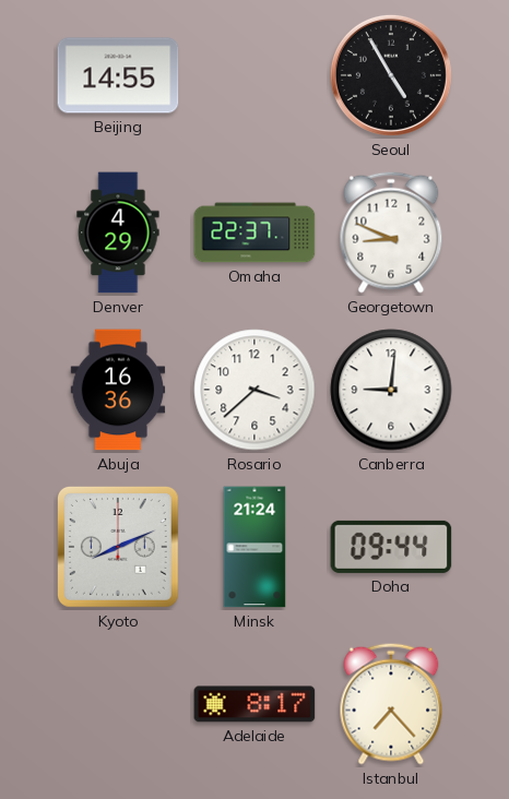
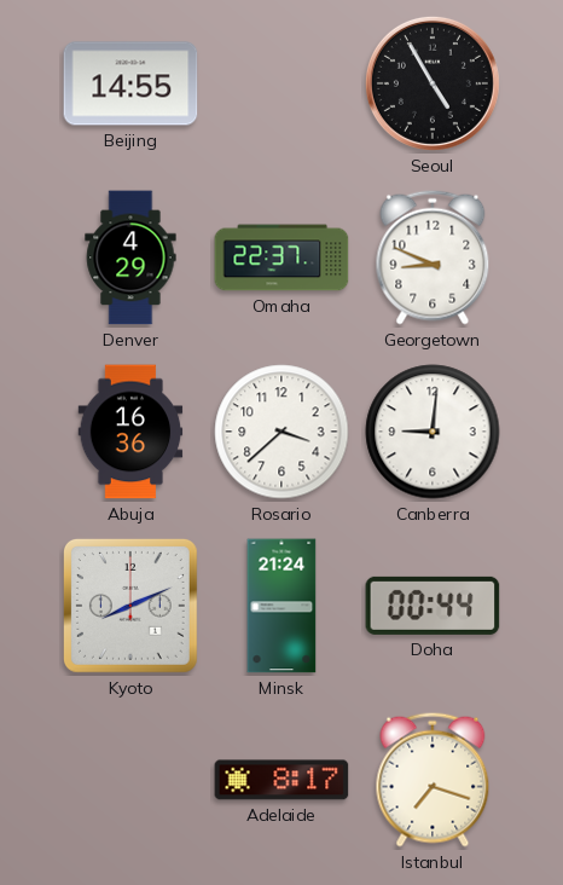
Doha: 09:44 -> 00:44
Istanbul: 7:23 -> 7:18
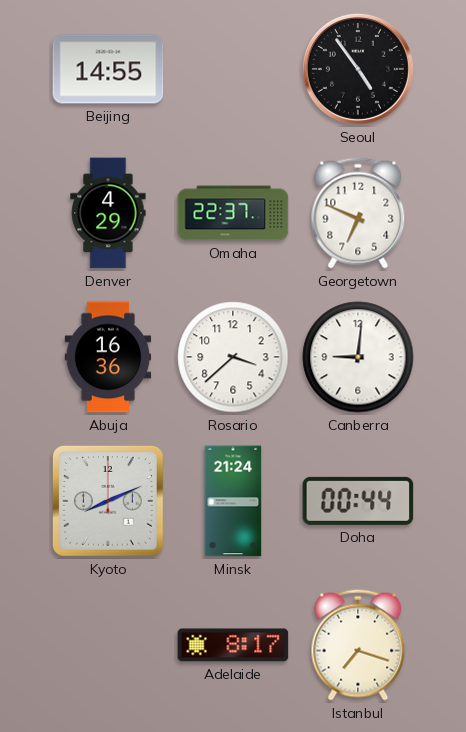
Seoul: 4:55 -> 4:54
Georgetown: 8:49 -> 6:49
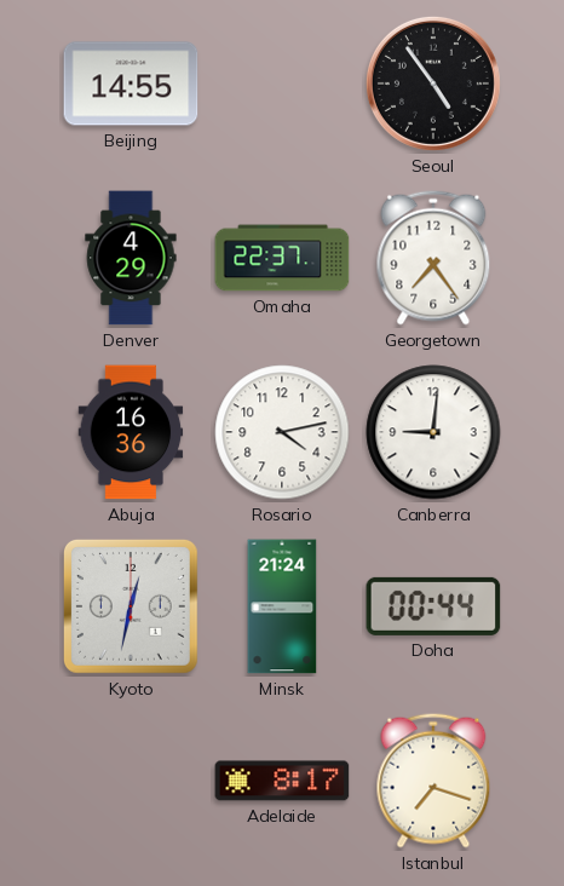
Georgetown: 6:49 -> 7:24
Rosario: 3:38 -> 4:13
Kyoto: 8:11 -> 12:32
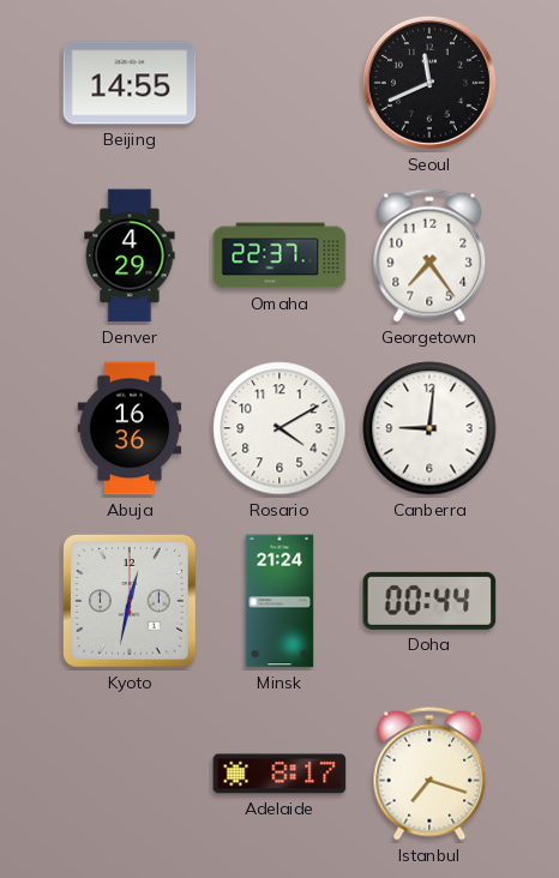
Seoul: 4:54 -> 11:41
Rosario: 4:13 -> 4:10
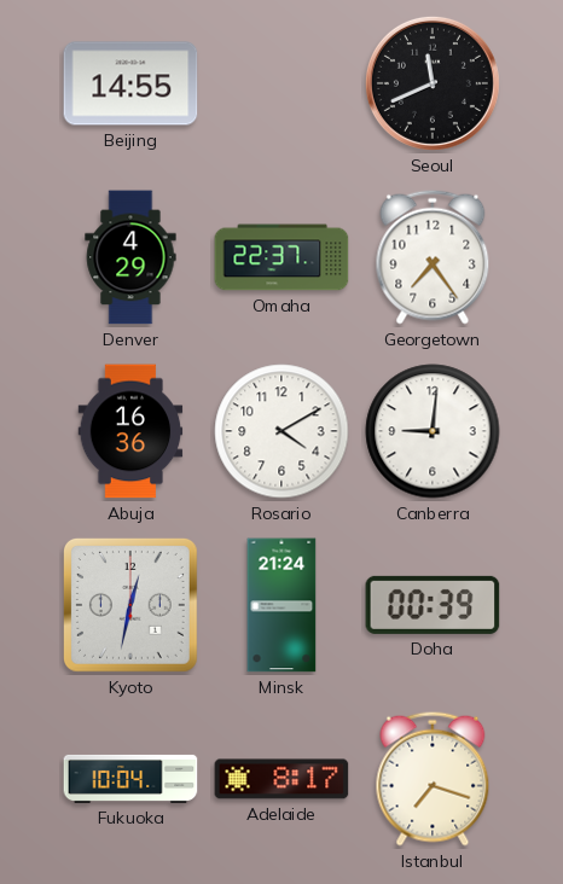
Doha: 00:44 -> 00:39
Fukuoka: none -> 10:04
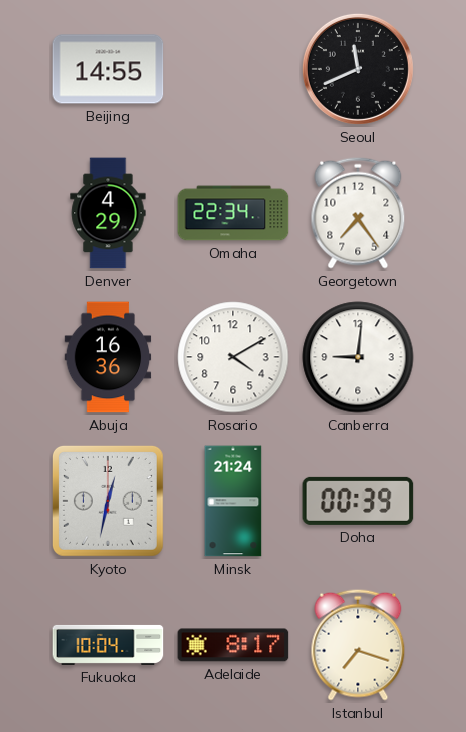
Omaha: 22:37 -> 22:34
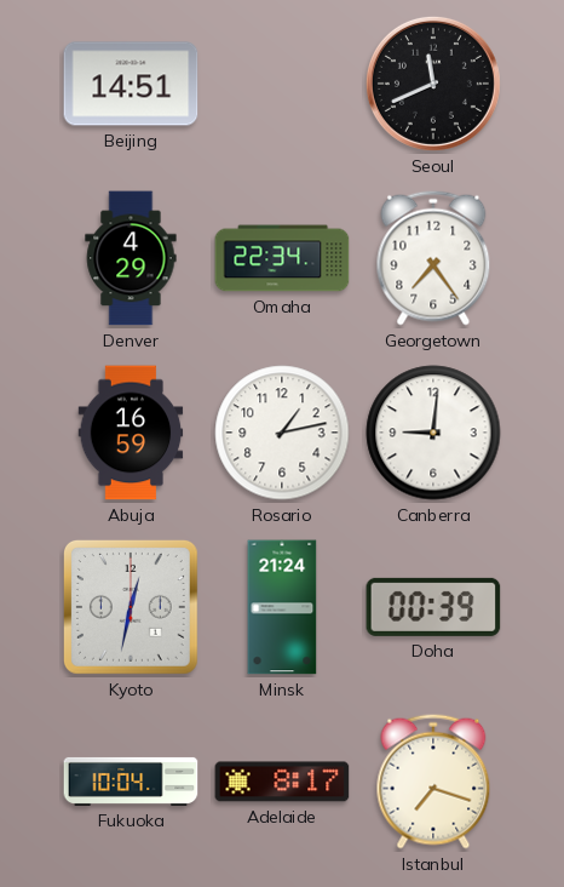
Beijing: 14:55 -> 14:51
Abuja: 16:36 -> 16:59
Rosario: 4:10 -> 1:13
